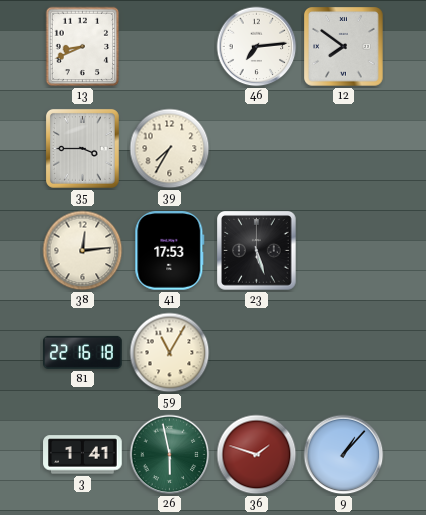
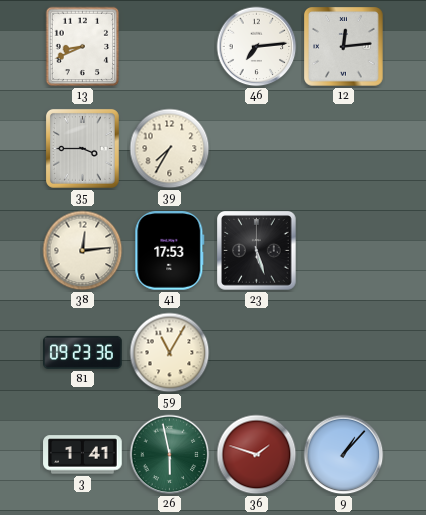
12: 7:51 -> 12:14
81: 22:16 -> 09:23
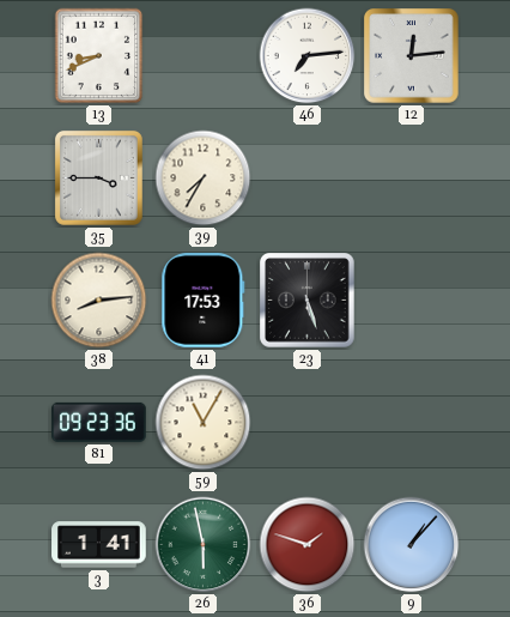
38: 12:14 -> 8:14
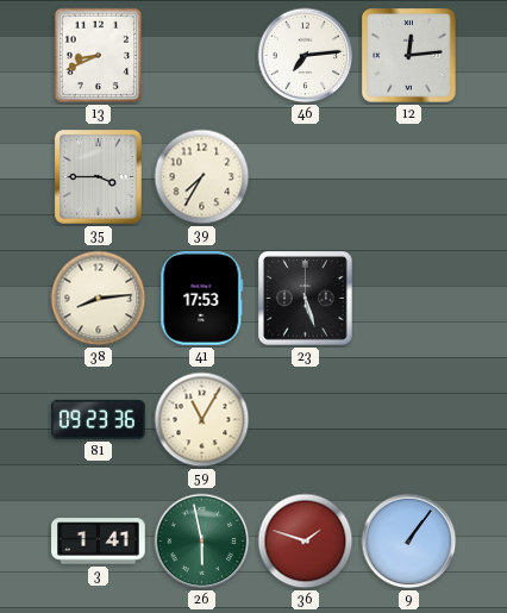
9: 1:07 -> 1:06
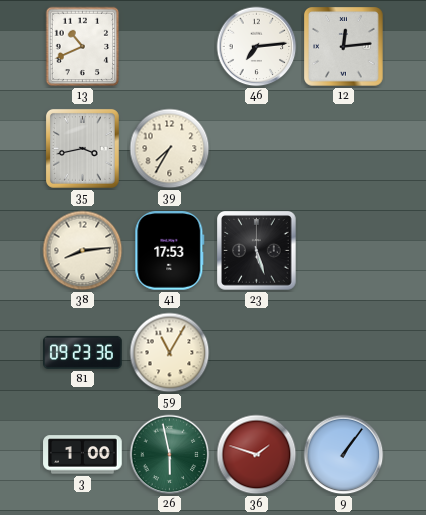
13: 8:41 -> 10:41
35: 3:45 -> 3:43
3: 1:41 -> 1:00
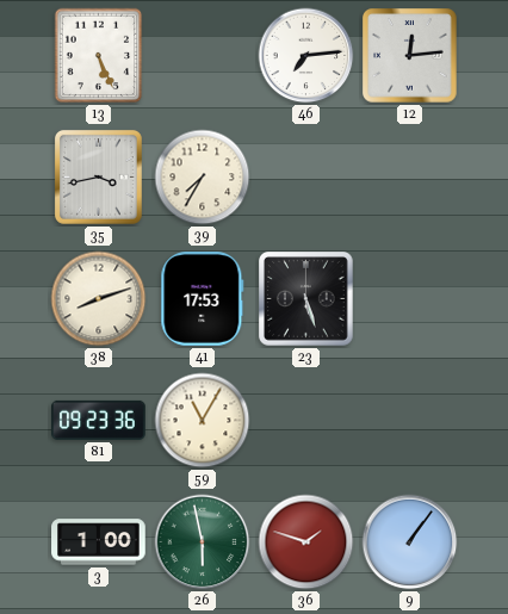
13: 10:41 -> 5:26
38: 8:14 -> 8:12
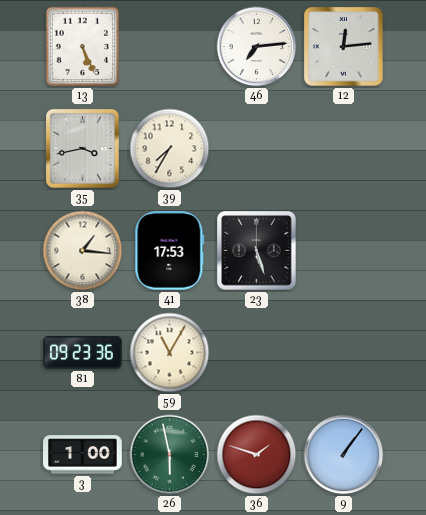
38: 8:12 -> 1:16
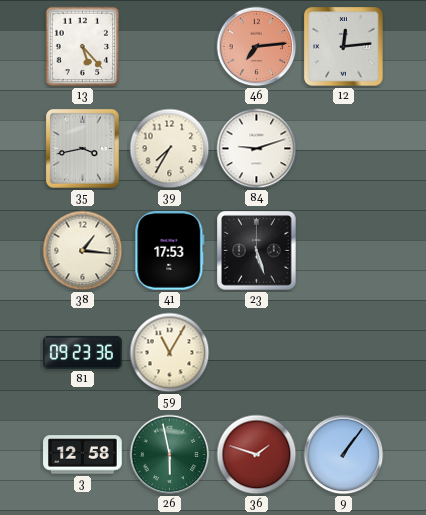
13: 5:26 -> 5:23
46 dial: white -> salmon
84: none -> 9:12
3: 1:00 -> 12:58
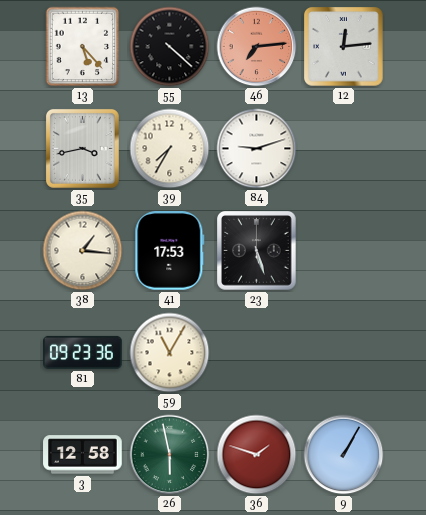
55: none -> 4:22
9: 1:06 -> 1:05
